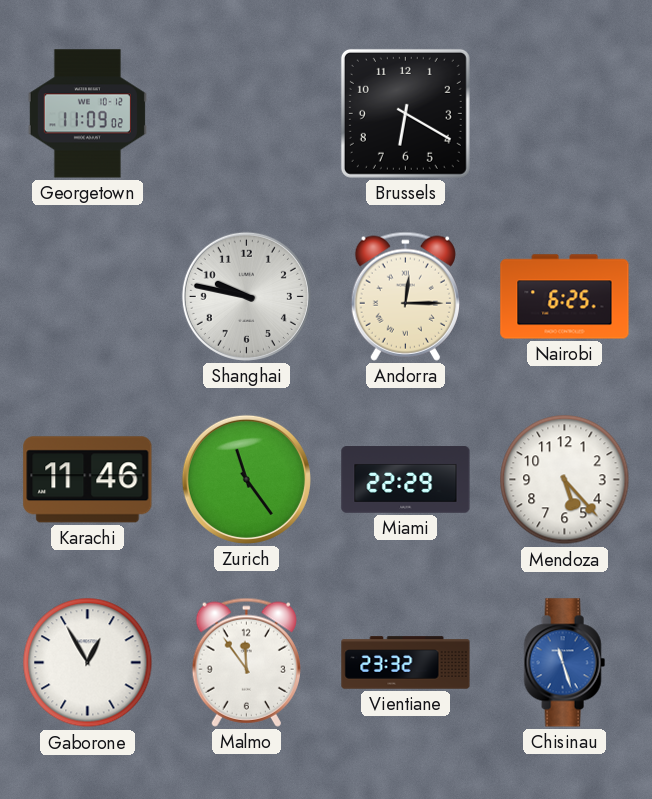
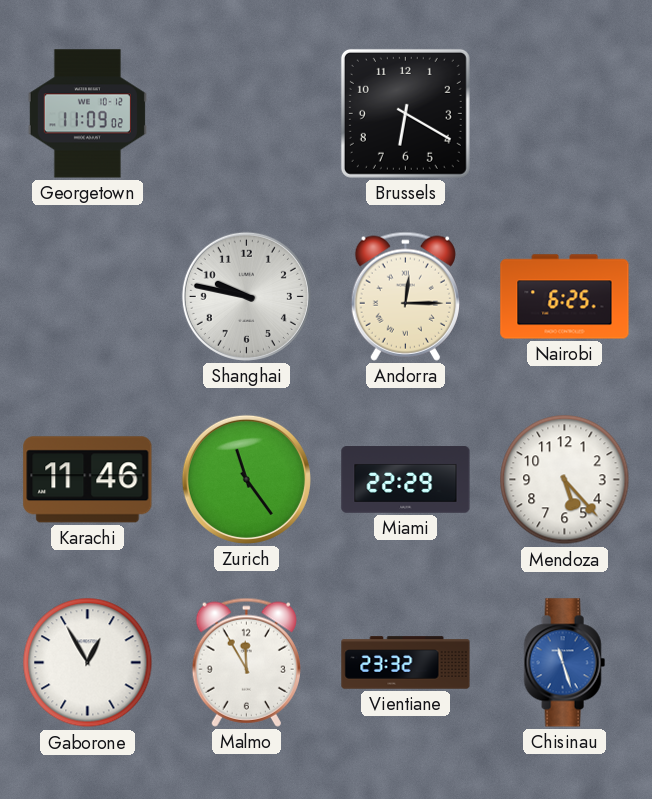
Malmo: 11:54 -> 11:55
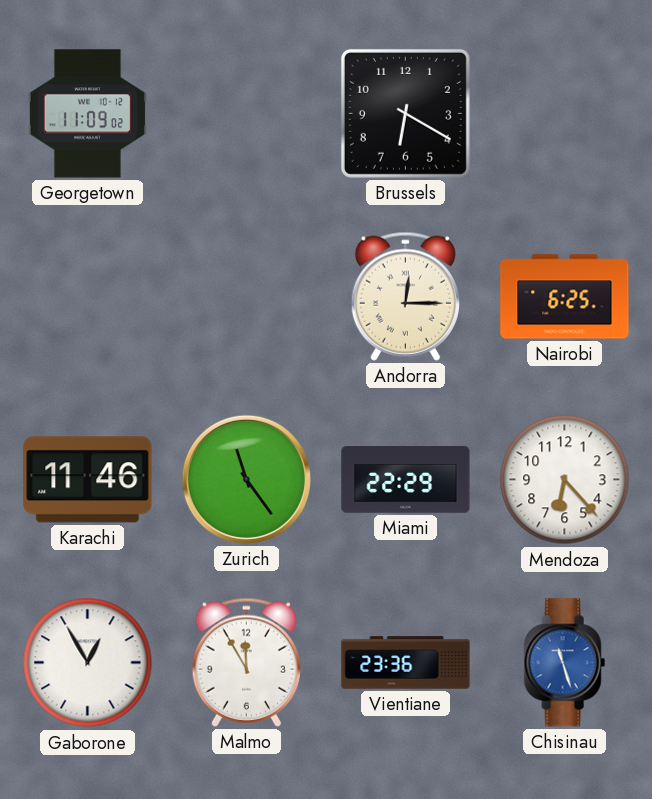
Shanghai: 9:47 -> none
Mendoza: 5:23 -> 6:23
Vientiane: 23:32 -> 23:36
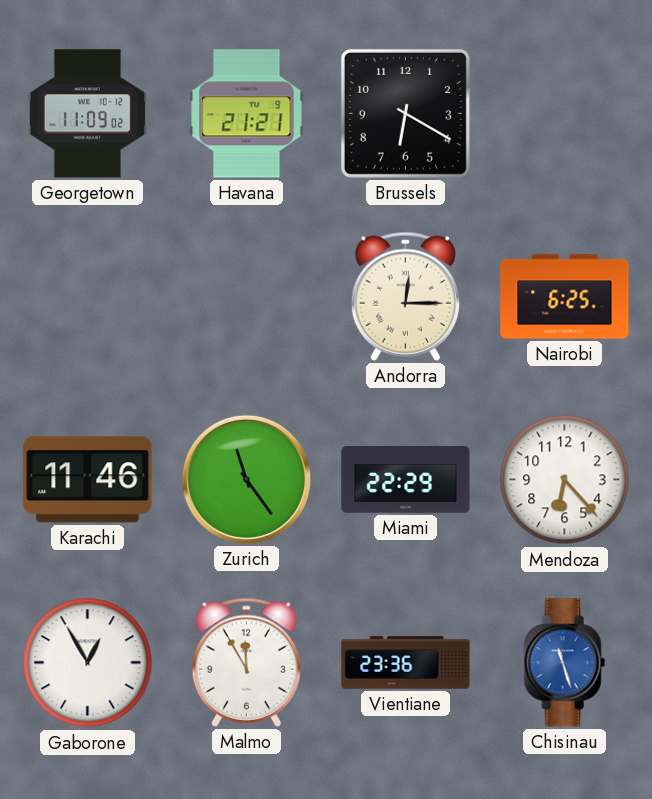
Havana: none -> 21:21
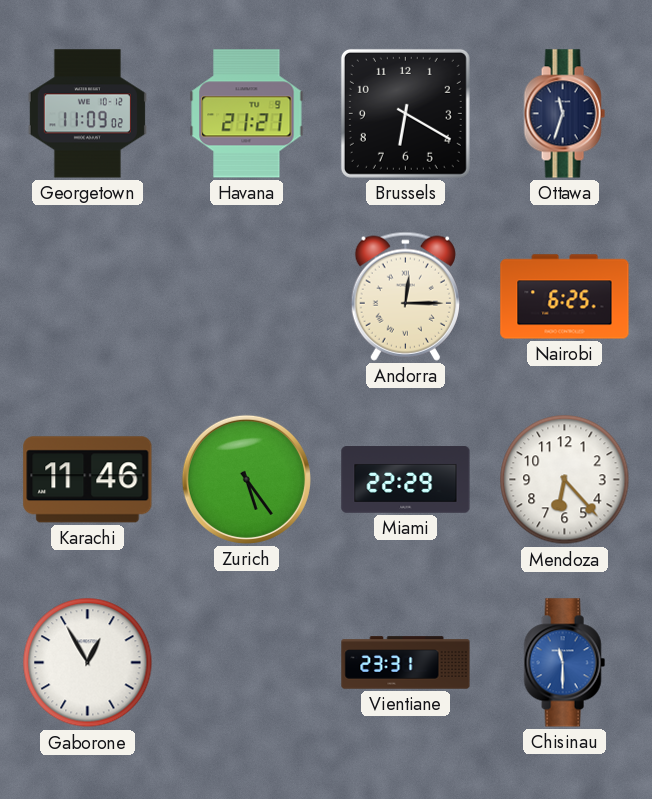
Ottawa: none -> 11:33
Zurich: 11:24 -> 5:24
Malmo: 11:55 -> none
Vientiane: 23:36 -> 23:31
Chisinau: 11:27 -> 11:30
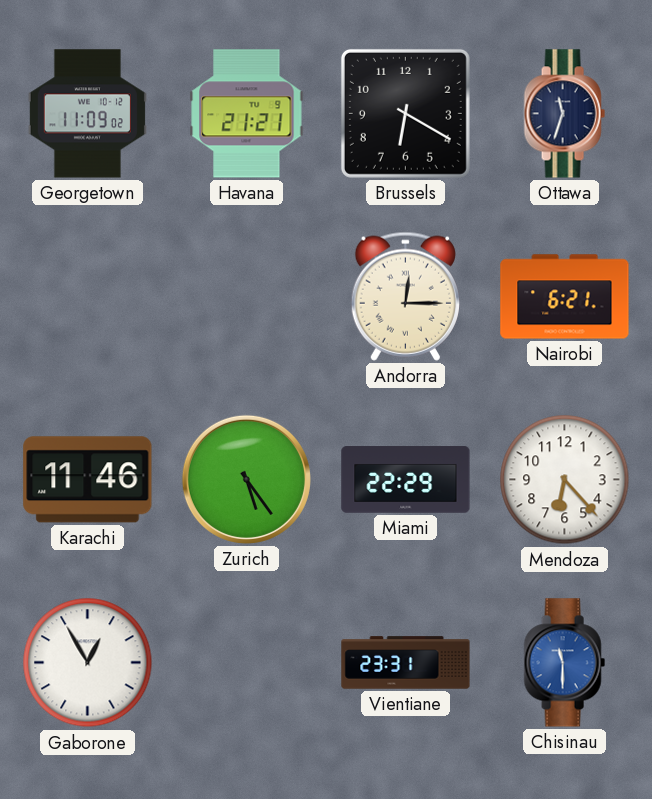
Nairobi: 6:25 -> 6:21
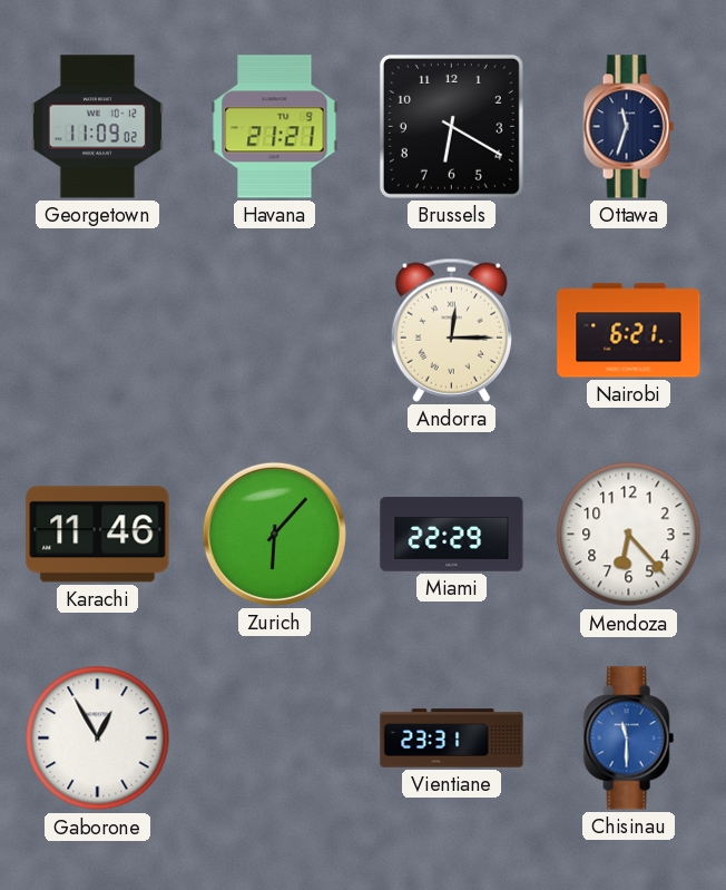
Zurich: 5:24 -> 6:07
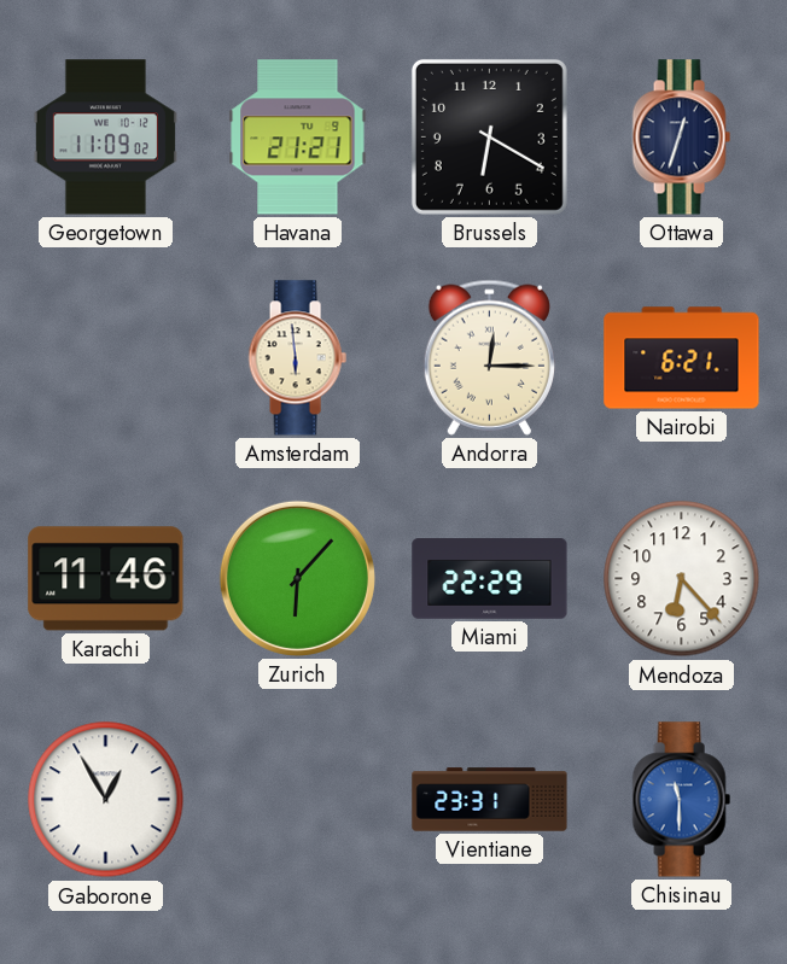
Ottawa: 11:33 -> 12:33
Amsterdam: none -> 5:59
